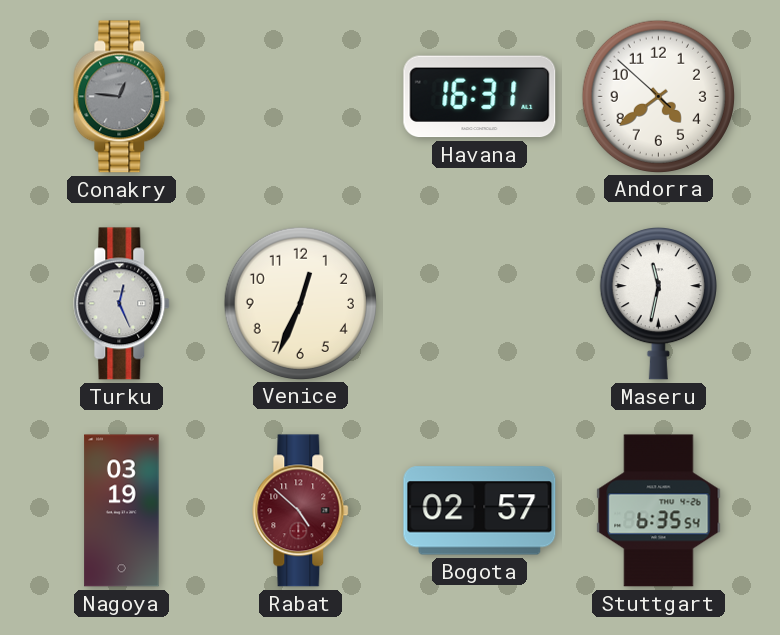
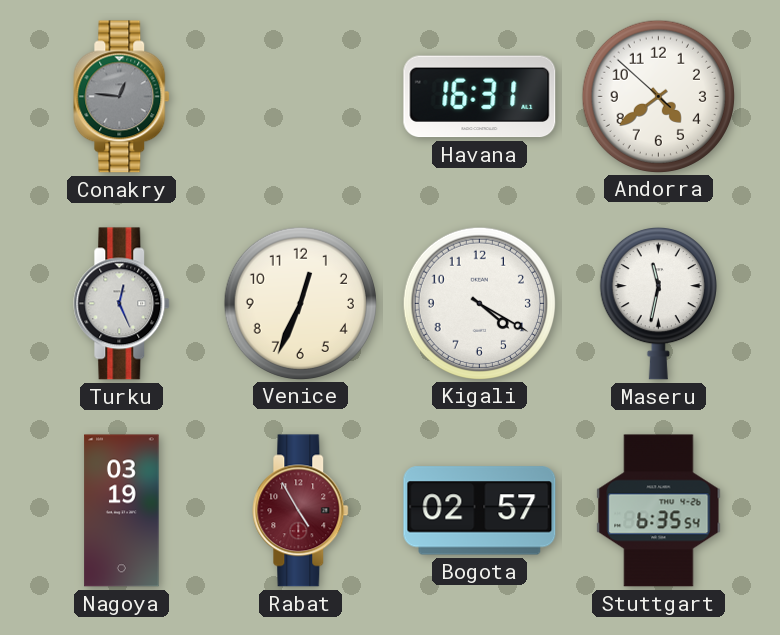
Kigali: none -> 4:20
Rabat: 4:52 -> 4:55
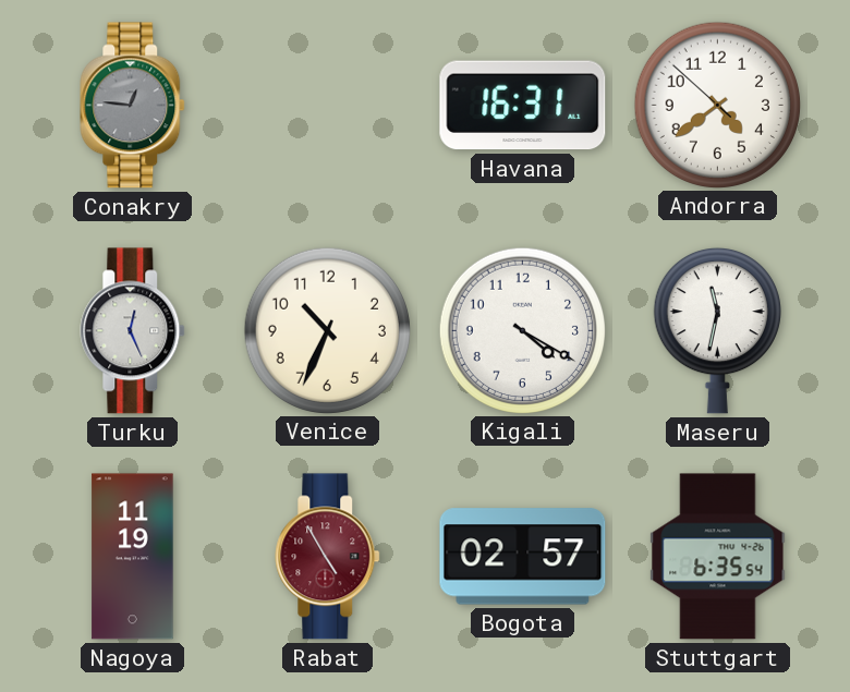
Venice: 12:34 -> 10:34
Nagoya: 03:19 -> 11:19
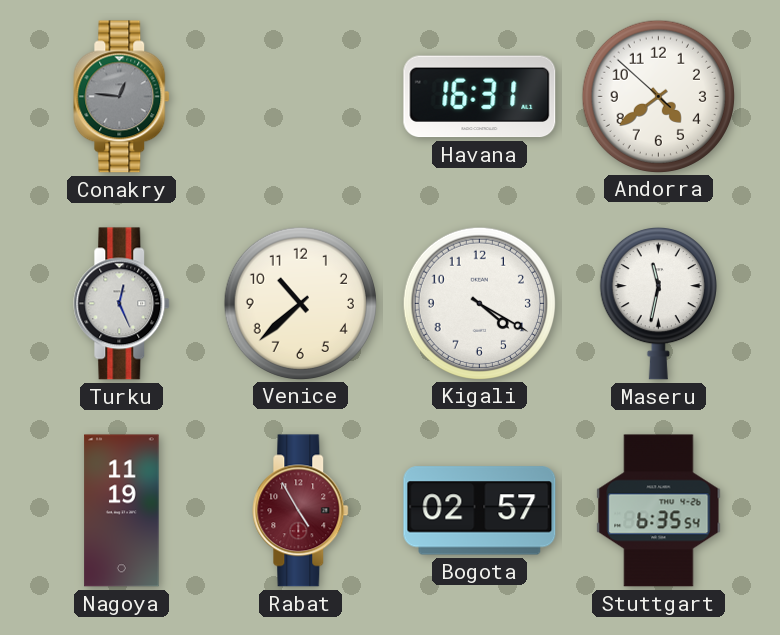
Venice: 10:34 -> 10:38
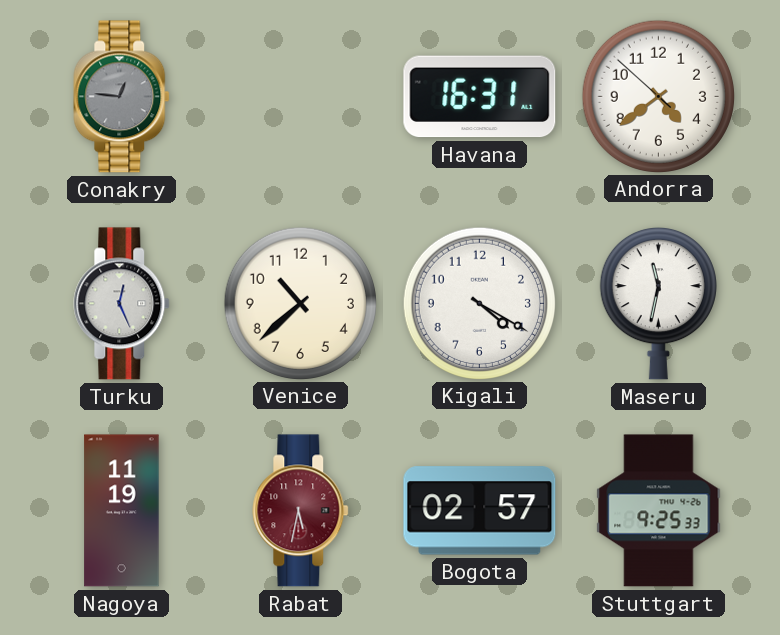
Rabat: 4:55 -> 5:32
Stuttgart: 6:35 -> 9:25
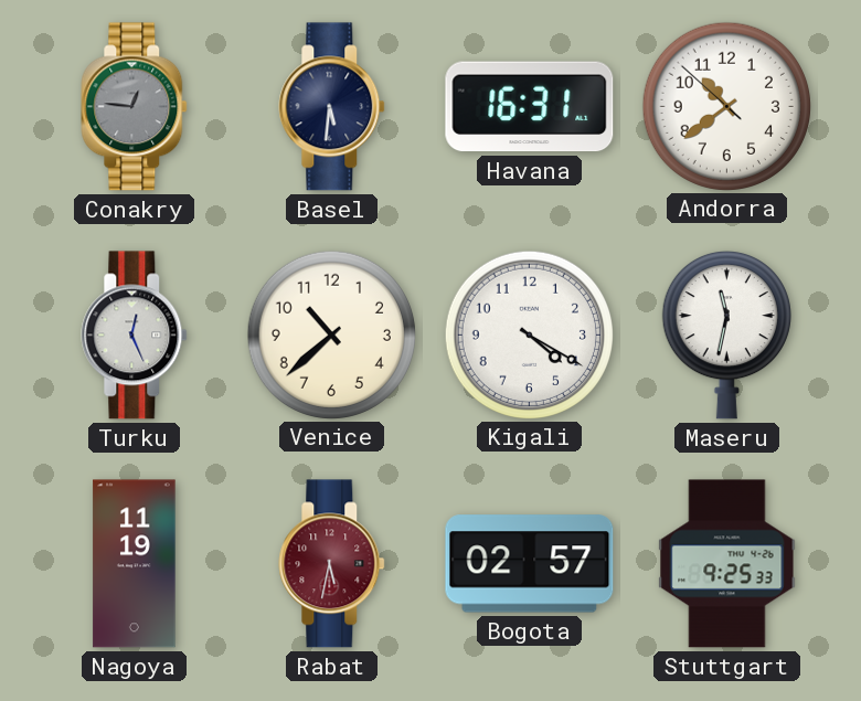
Basel: none -> 5:31
Andorra: 4:38 -> 10:38
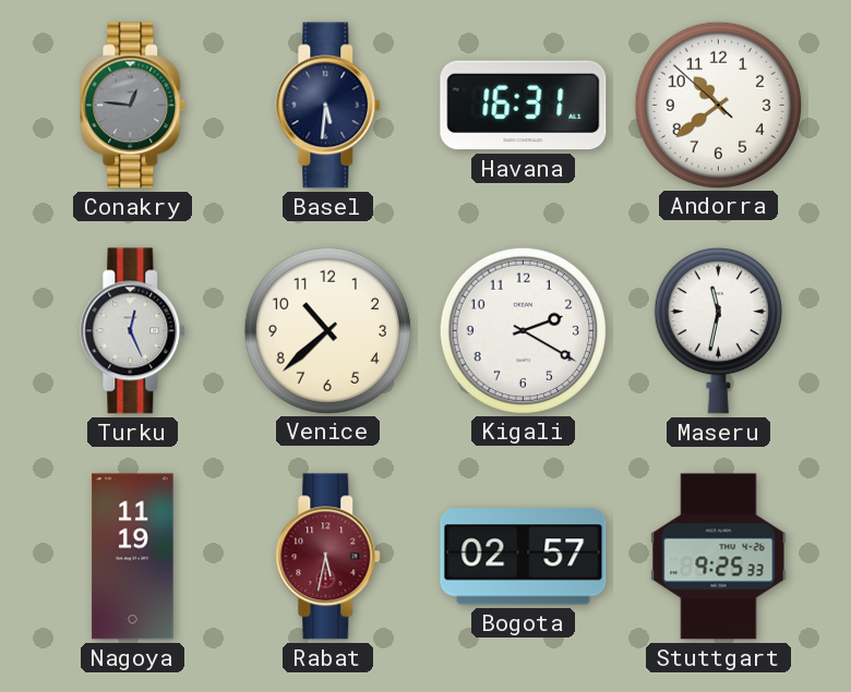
Kigali: 4:20 -> 2:20
